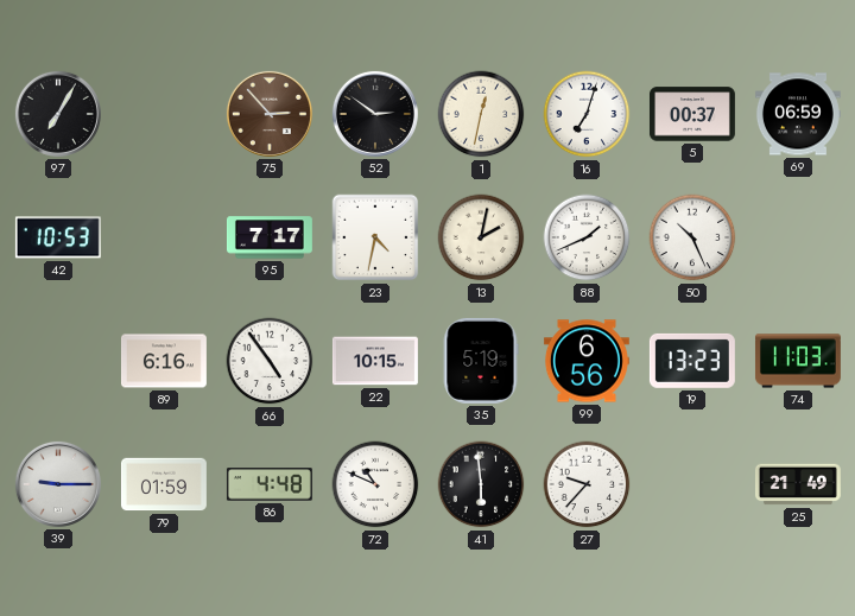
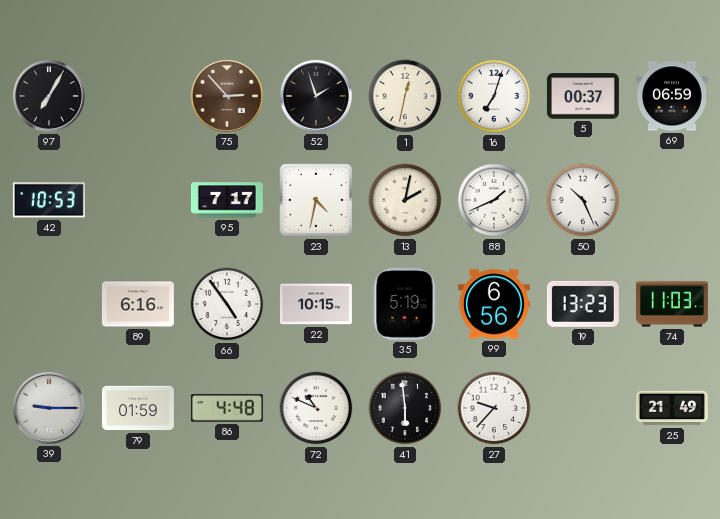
52: 2:51 -> 1:57
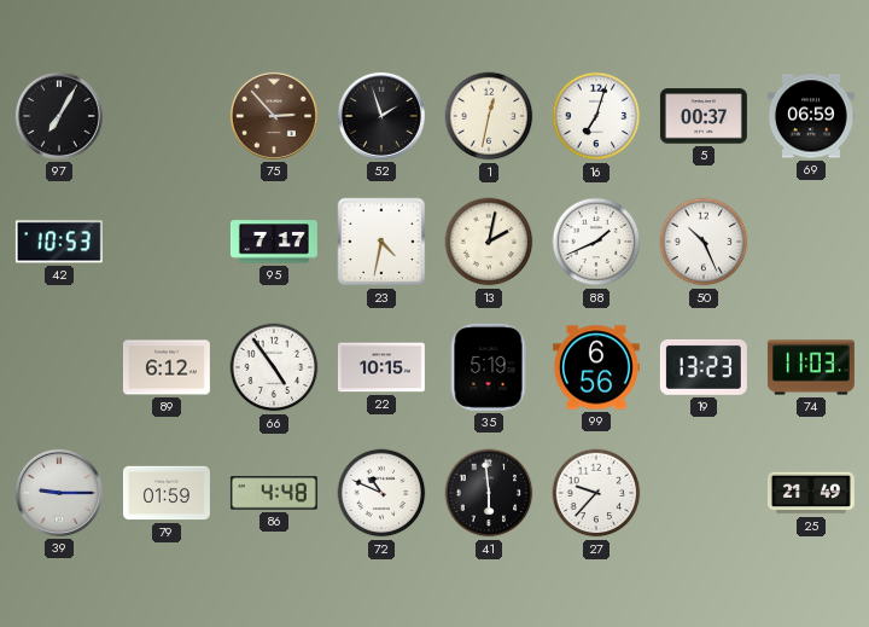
89: 6:16 -> 6:12
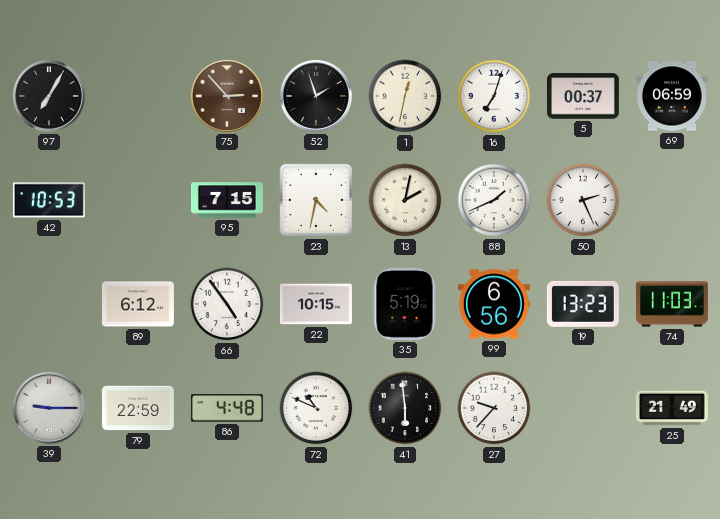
95: 7:17 -> 7:15
50: 10:26 -> 2:26
79: 01:59 -> 22:59
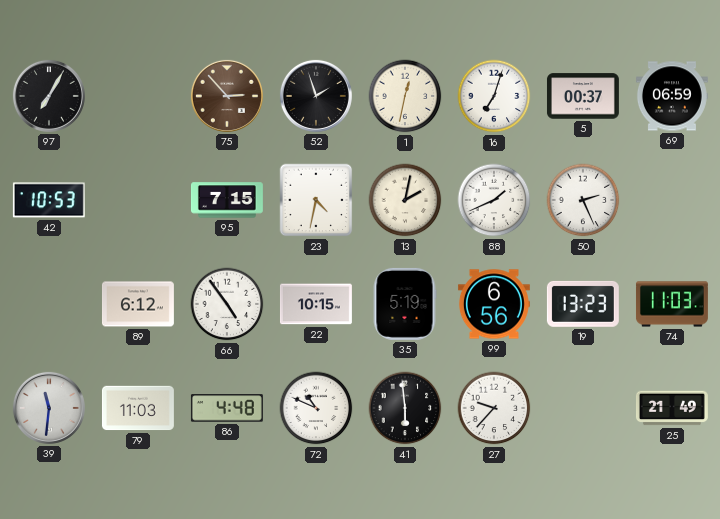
39: 9:15 -> 11:31
79: 22:59 -> 11:03
